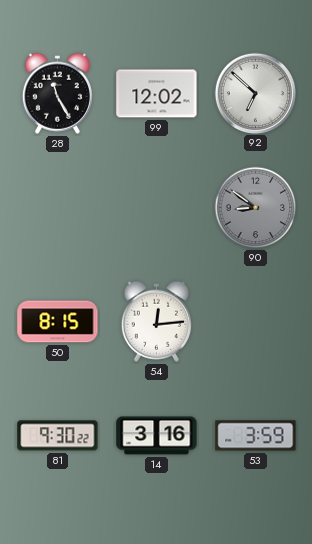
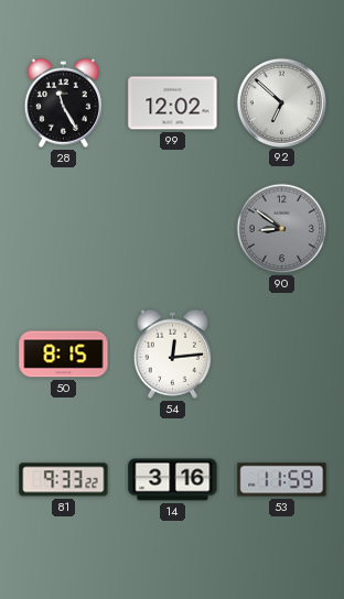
81: 9:30 -> 9:33
53: 3:59 -> 11:59
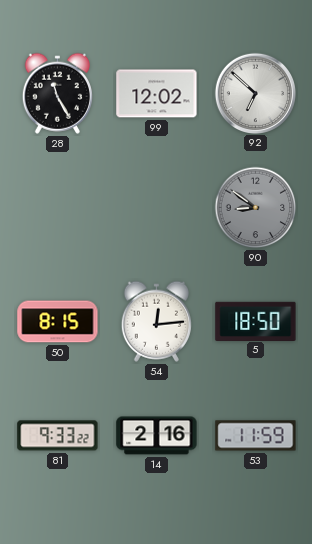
5: none -> 18:50
14: 3:16 -> 2:16
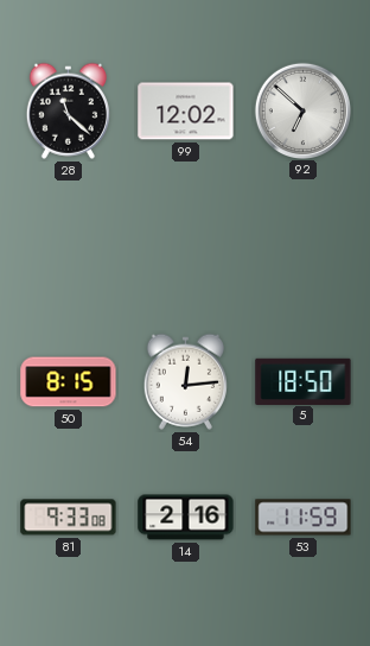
28: 11:25 -> 11:22
90: 8:51 -> none
81: 9:33:22 -> 9:33:08
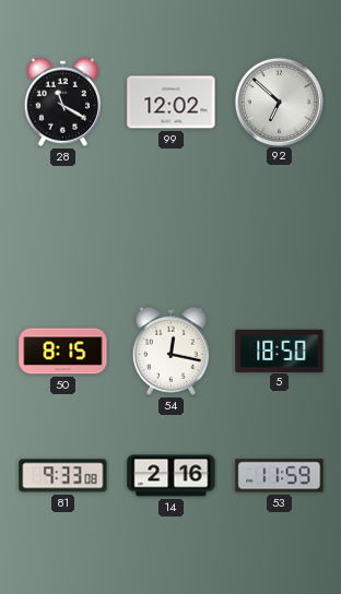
28: 11:22 -> 11:20
54: 12:14 -> 12:17
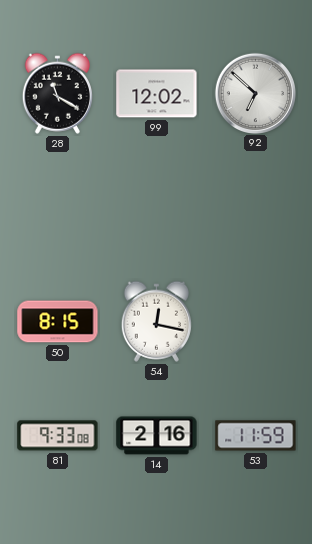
5: 18:50 -> none
